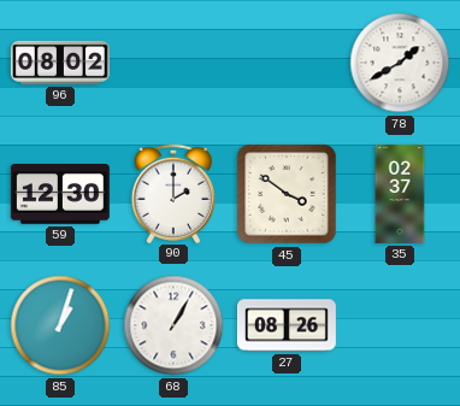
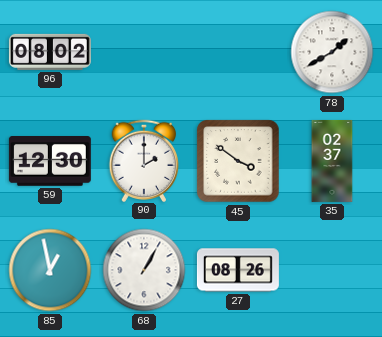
85: 1:03 -> 12:58
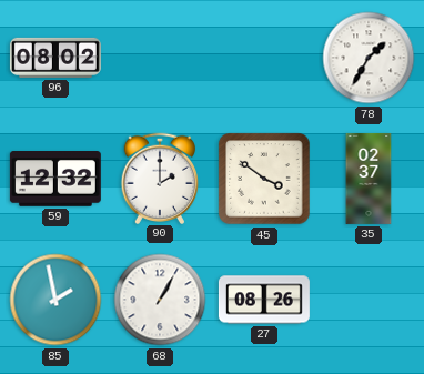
78: 1:40 -> 1:35
59: 12:30 -> 12:32
85: 12:58 -> 1:58
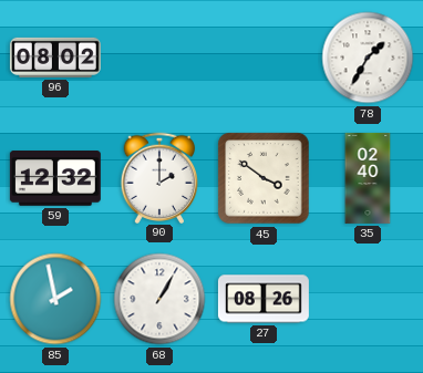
35: 02:37 -> 02:40
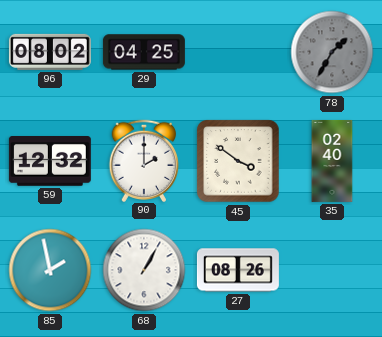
29: none -> 04:25
78 dial: white -> grey
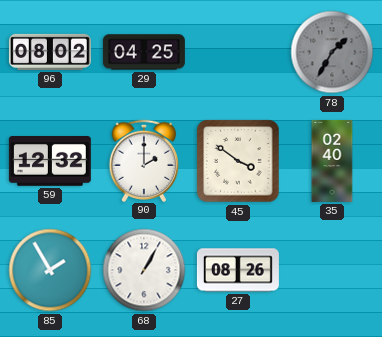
85: 1:58 -> 1:55
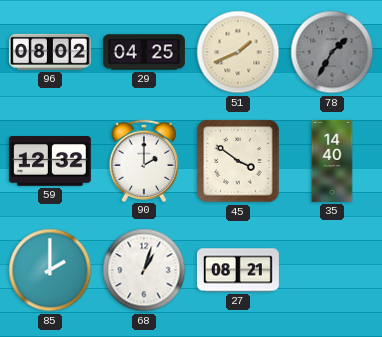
51: none -> 1:41
35: 02:40 -> 14:40
85: 1:55 -> 2:00
68: 1:05 -> 1:03
27: 08:26 -> 08:21
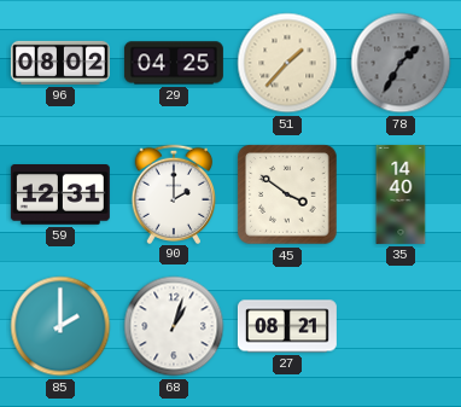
51: 1:41 -> 1:37
59: 12:32 -> 12:31
